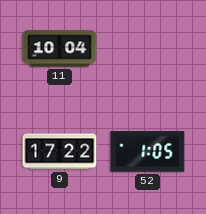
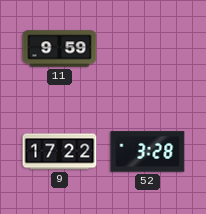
11: 10:04 -> 9:59
52: 1:05 -> 3:28
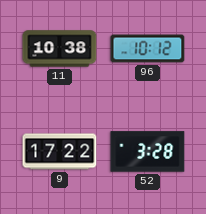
11: 9:59 -> 10:38
96: none -> 10:12
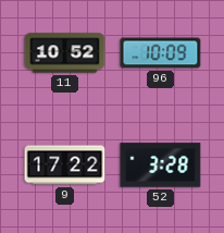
11: 10:38 -> 10:52
96: 10:12 -> 10:09
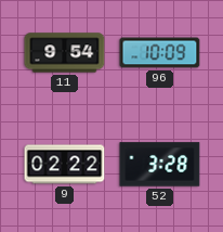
11: 10:52 -> 9:54
9: 17:22 -> 02:22
